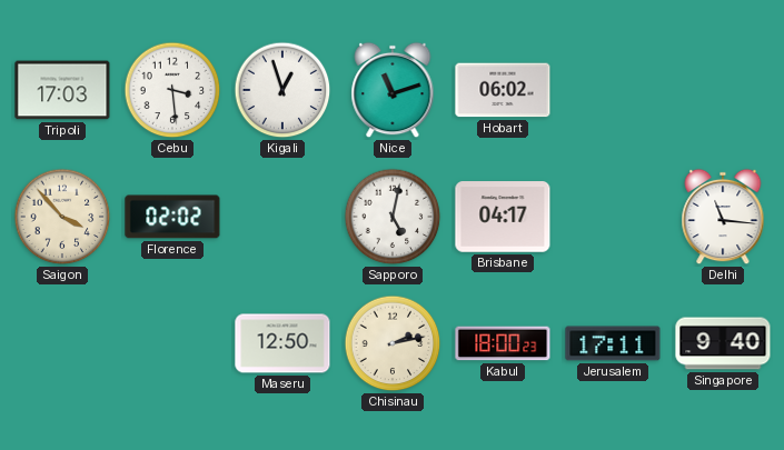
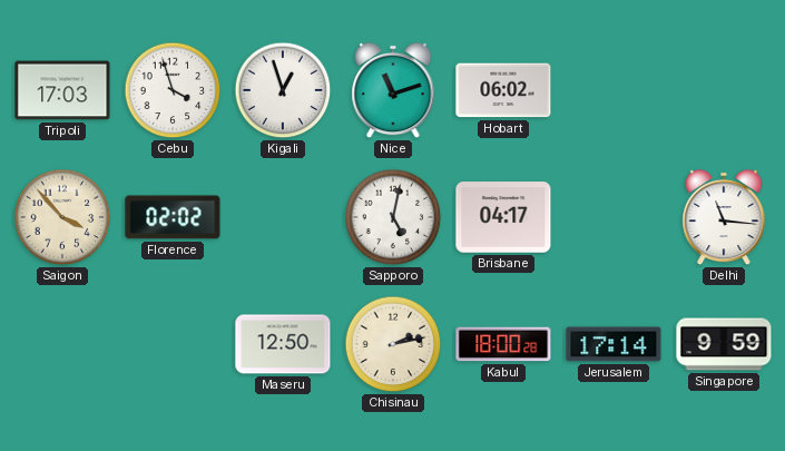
Cebu: 3:29 -> 3:57
Kabul: 18:00:23 -> 18:00:28
Jerusalem: 17:11 -> 17:14
Singapore: 9:40 -> 9:59
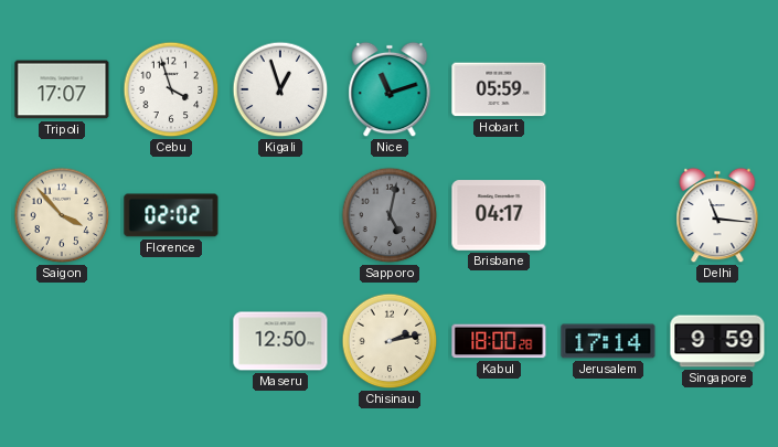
Tripoli: 17:03 -> 17:07
Hobart: 06:02 -> 05:59
Sapporo dial: white -> grey
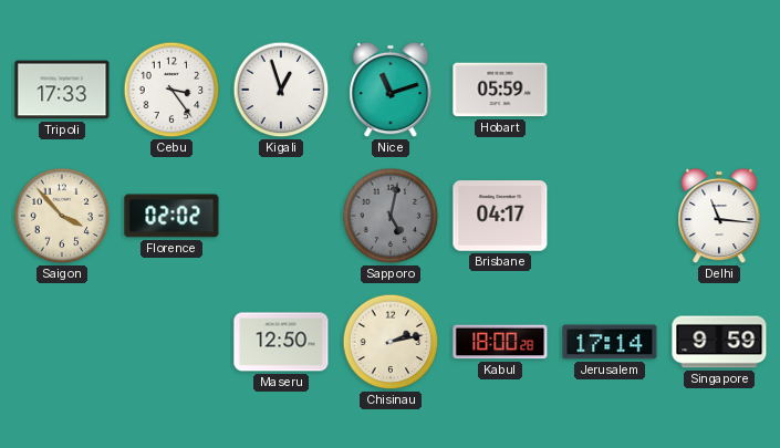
Tripoli: 17:07 -> 17:33
Cebu: 3:57 -> 3:24
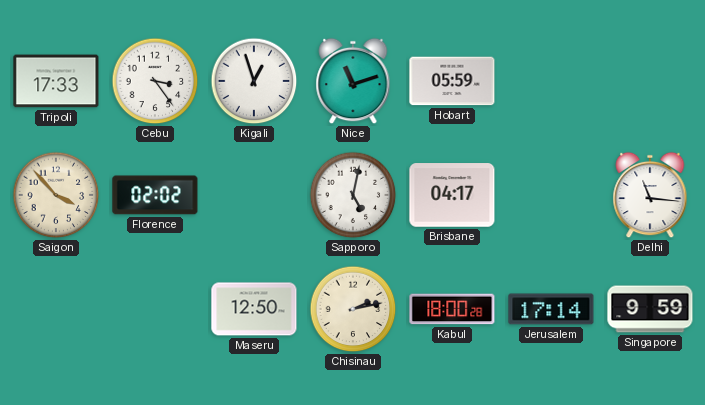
Sapporo dial: grey -> white
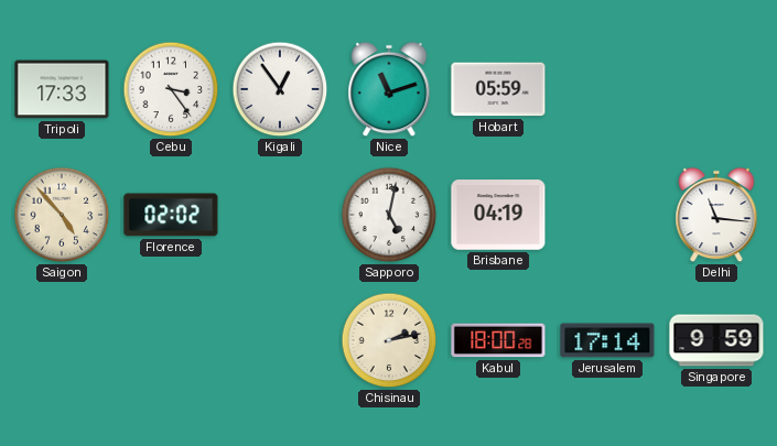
Kigali: 12:57 -> 12:54
Saigon: 3:53 -> 4:53
Brisbane: 04:17 -> 04:19
Maseru: 12:50 -> none
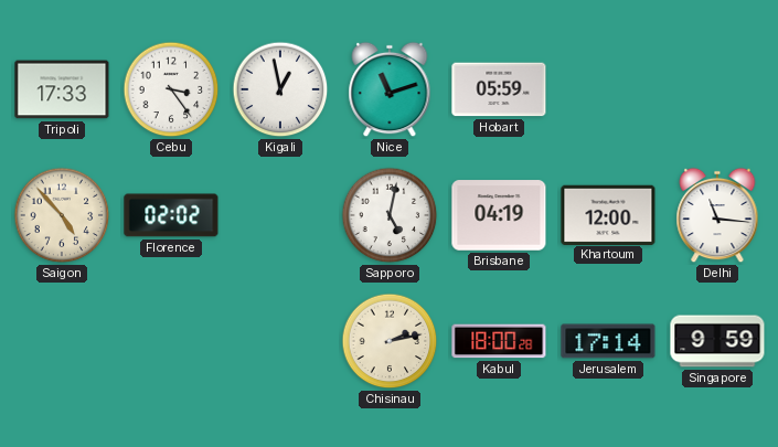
Kigali: 12:54 -> 12:58
Khartoum: none -> 12:00
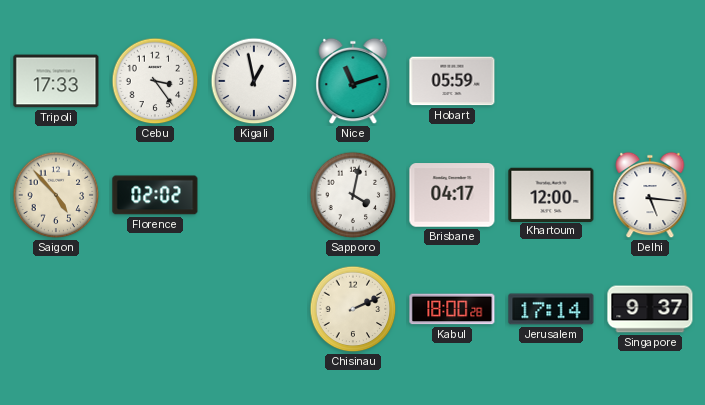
Sapporo: 5:02 -> 4:02
Brisbane: 04:19 -> 04:17
Delhi: 11:16 -> 5:16
Chisinau: 2:13 -> 2:11
Singapore: 9:59 -> 9:37
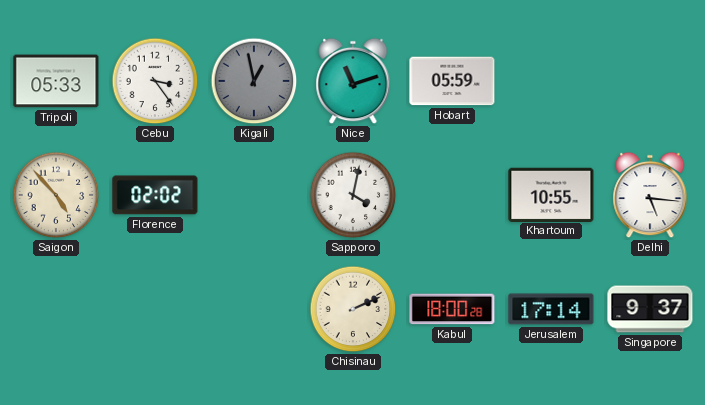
Tripoli: 17:33 -> 05:33
Kigali dial: white -> grey
Brisbane: 04:17 -> none
Khartoum: 12:00 -> 10:55
